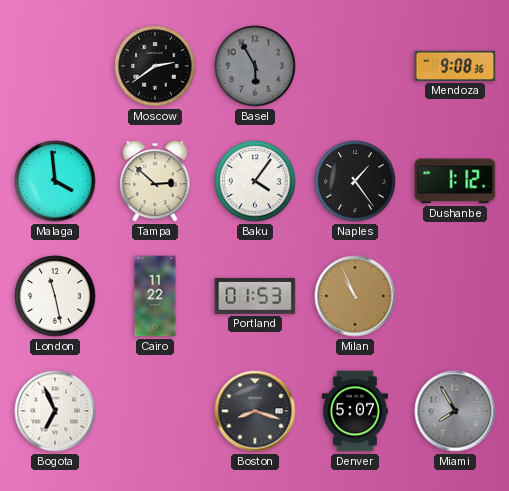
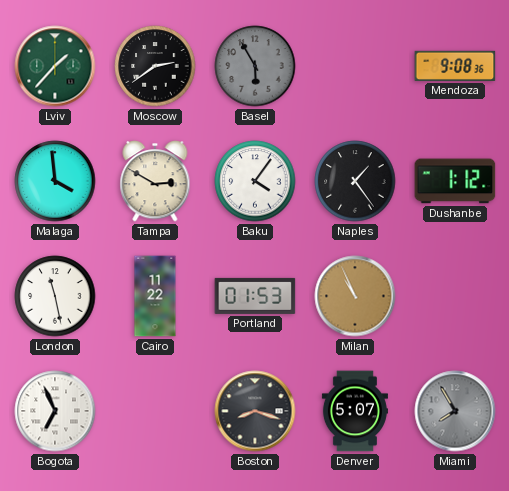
Lviv: none -> 1:37
Tampa: 2:52 -> 2:50
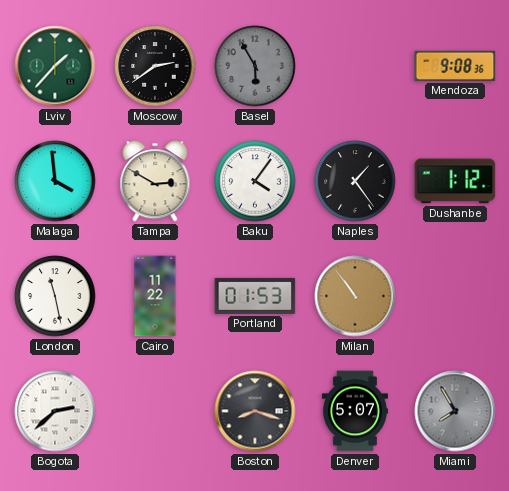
Milan: 10:56 -> 10:54
Bogota: 6:56 -> 2:38
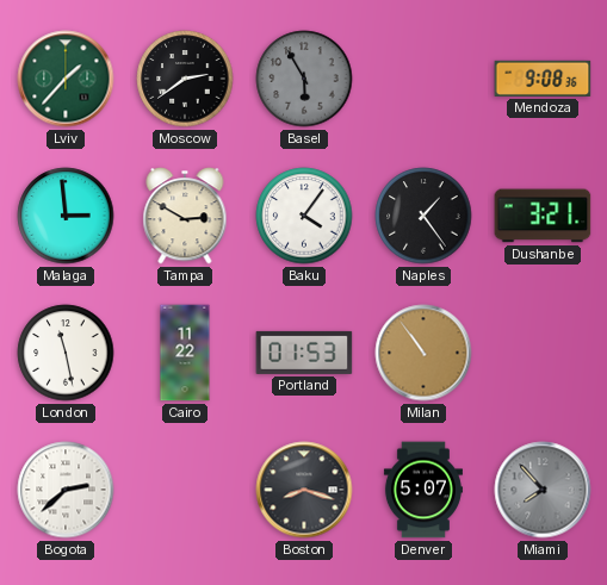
Malaga: 3:59 -> 2:59
Dushanbe: 1:12 -> 3:21
Miami: 7:55 -> 7:53
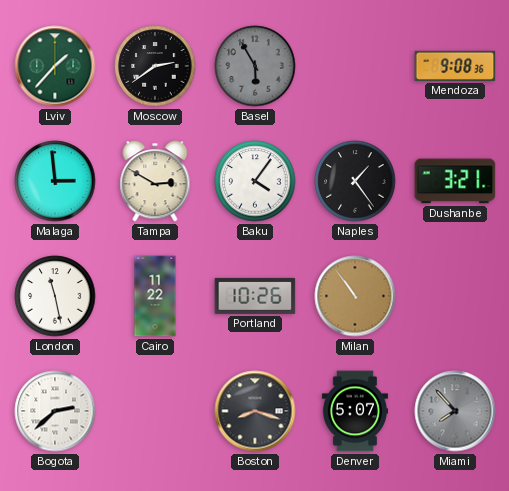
Portland: 01:53 -> 10:26
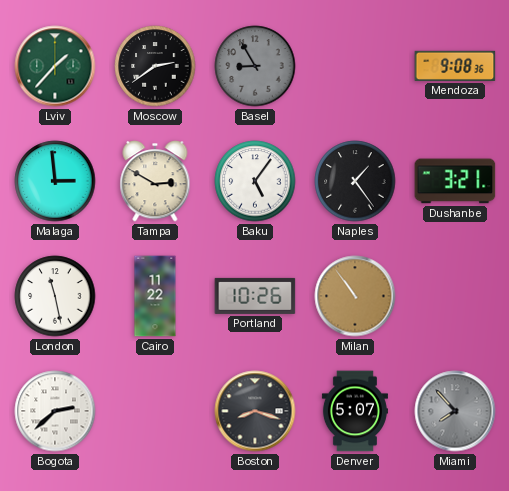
Basel: 5:55 -> 8:55
Baku: 4:06 -> 5:06
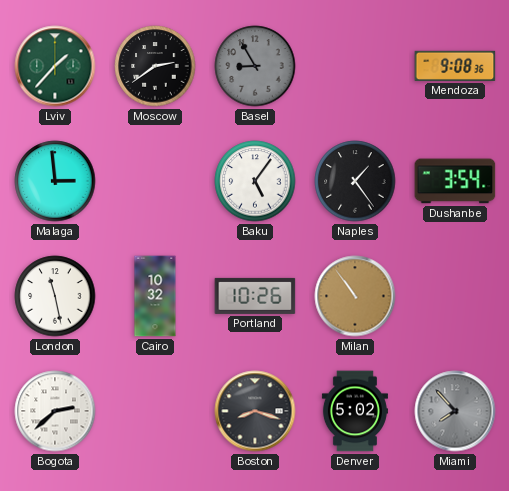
Tampa: 2:50 -> none
Dushanbe: 3:21 -> 3:54
Cairo: 11:22 -> 10:32
Denver: 5:07 -> 5:02
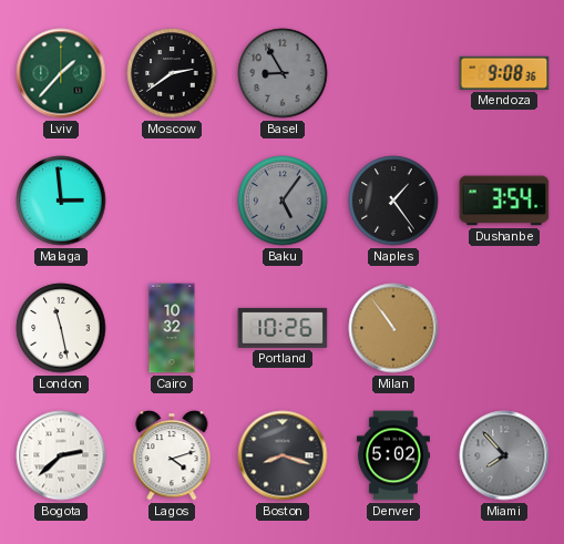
Baku dial: white -> grey
Lagos: none -> 4:12
